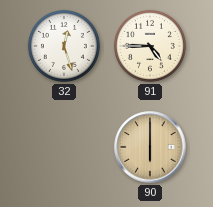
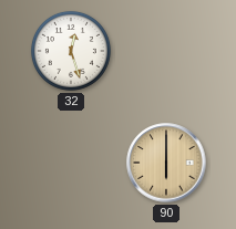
91: 4:45 -> none
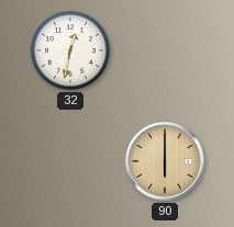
32: 12:27 -> 12:32
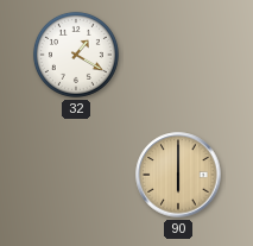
32: 12:32 -> 1:20
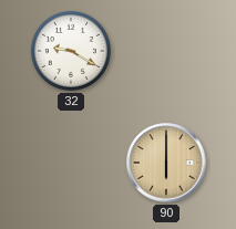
32: 1:20 -> 9:20
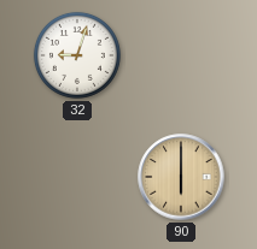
32: 9:20 -> 9:03
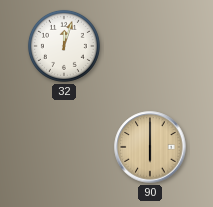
32: 9:03 -> 12:03
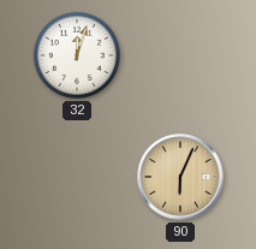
90: 6:00 -> 6:04
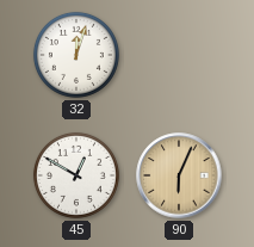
45: none -> 12:50
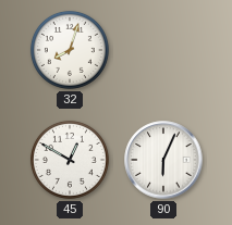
32: 12:03 -> 8:03
90 dial: champagne -> white
